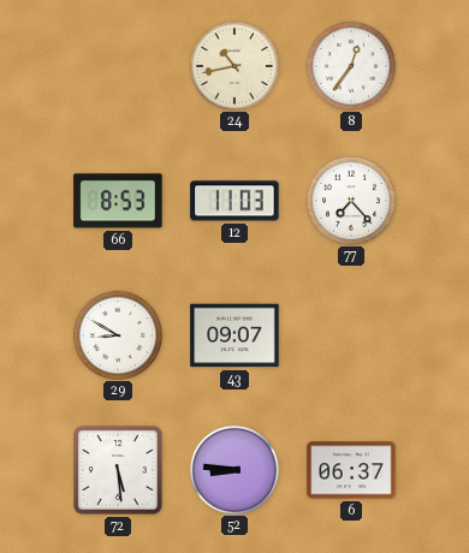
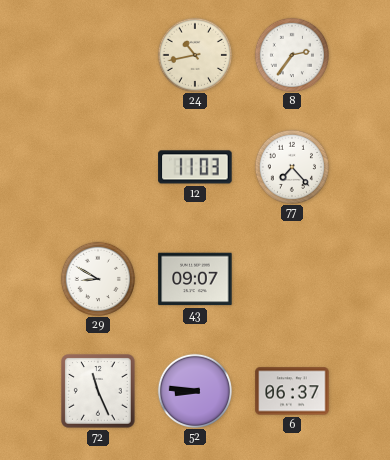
8: 12:36 -> 2:36
66: 8:53 -> none
72: 5:29 -> 11:26
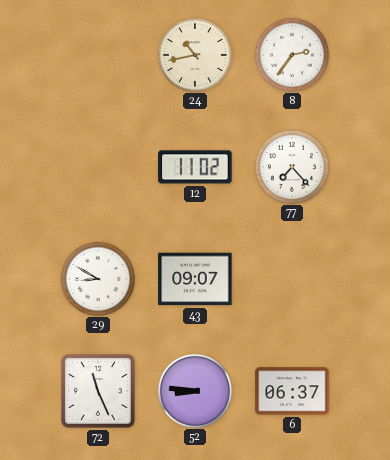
12: 11:03 -> 11:02
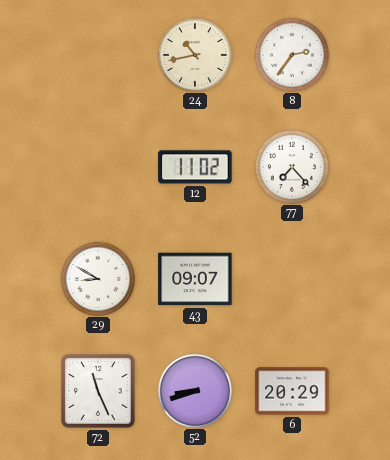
52: 8:46 -> 8:42
6: 06:37 -> 20:29
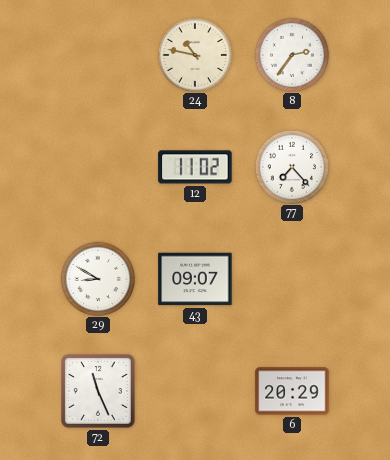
24: 10:43 -> 10:47
52: 8:42 -> none
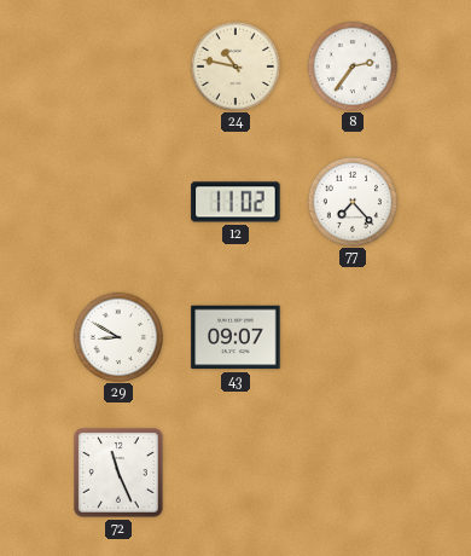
6: 20:29 -> none
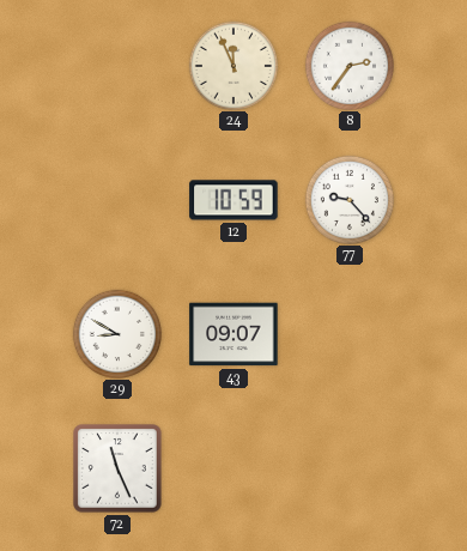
24: 10:47 -> 11:56
12: 11:02 -> 10:59
77: 7:23 -> 9:23
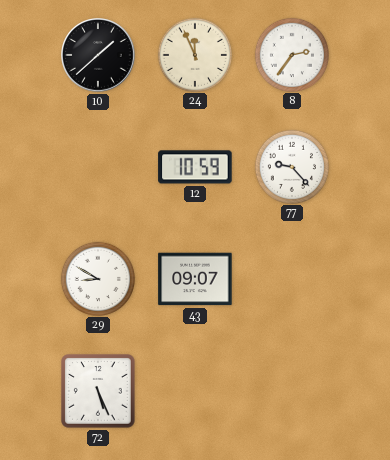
10: none -> 1:38
72: 11:26 -> 5:26
